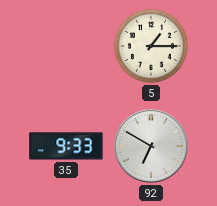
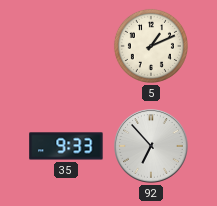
5: 1:15 -> 1:11
92: 6:50 -> 6:53
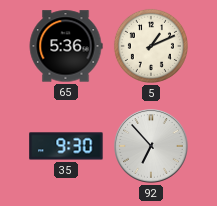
65: none -> 5:36
35: 9:33 -> 9:30
